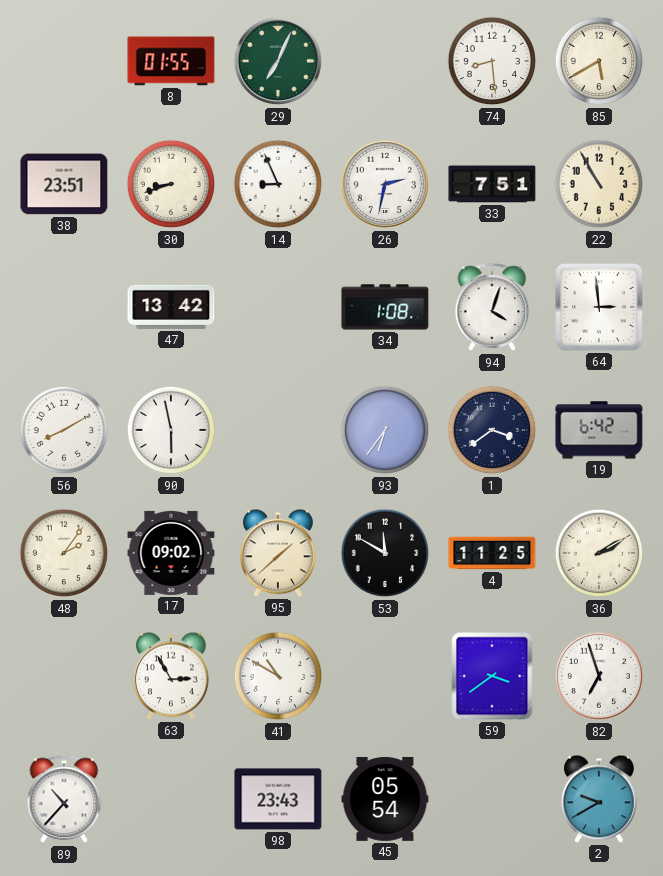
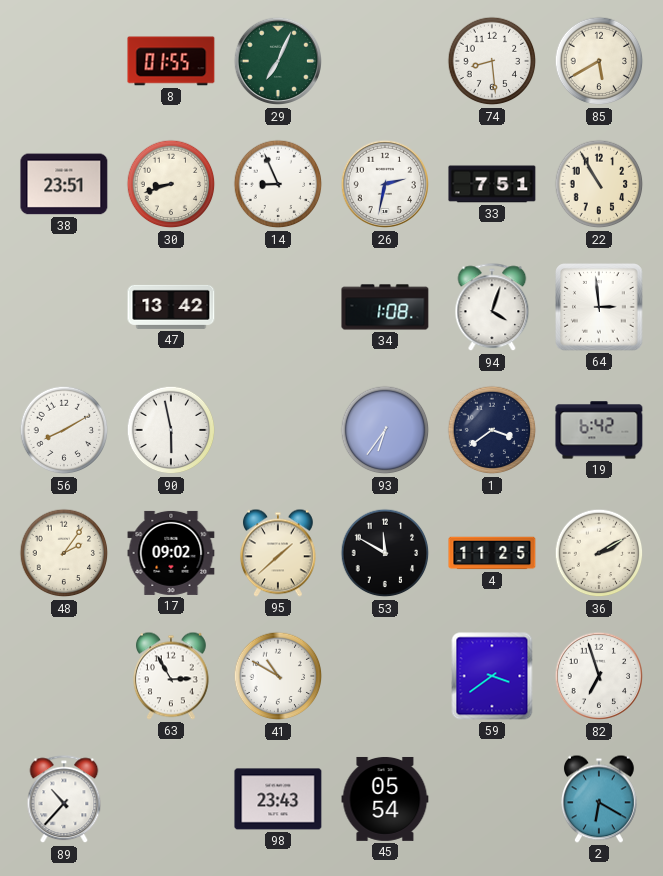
2: 9:40 -> 6:20
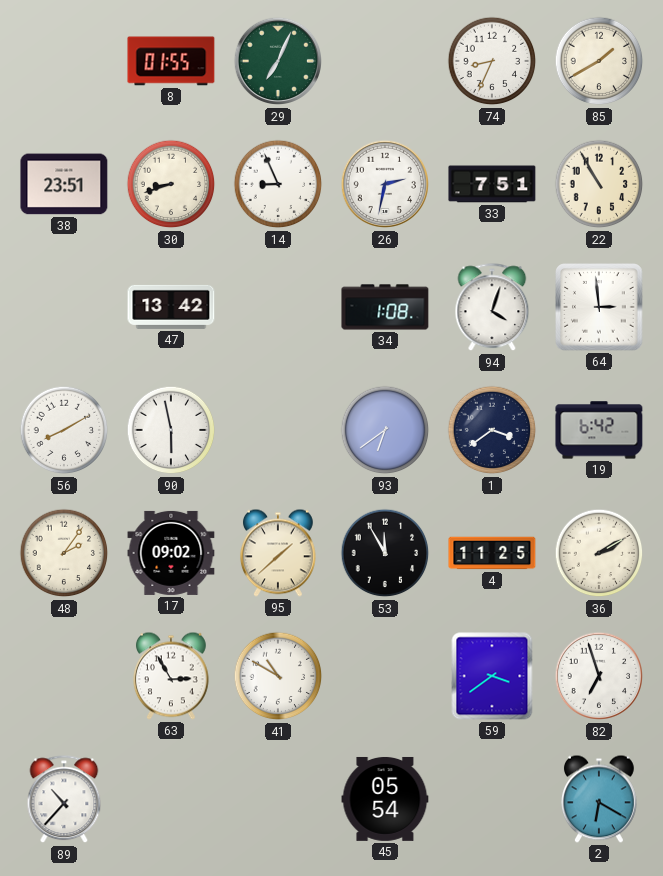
74: 8:29 -> 8:34
85: 5:40 -> 1:40
93: 6:36 -> 6:39
53: 11:50 -> 11:55
98: 23:43 -> none
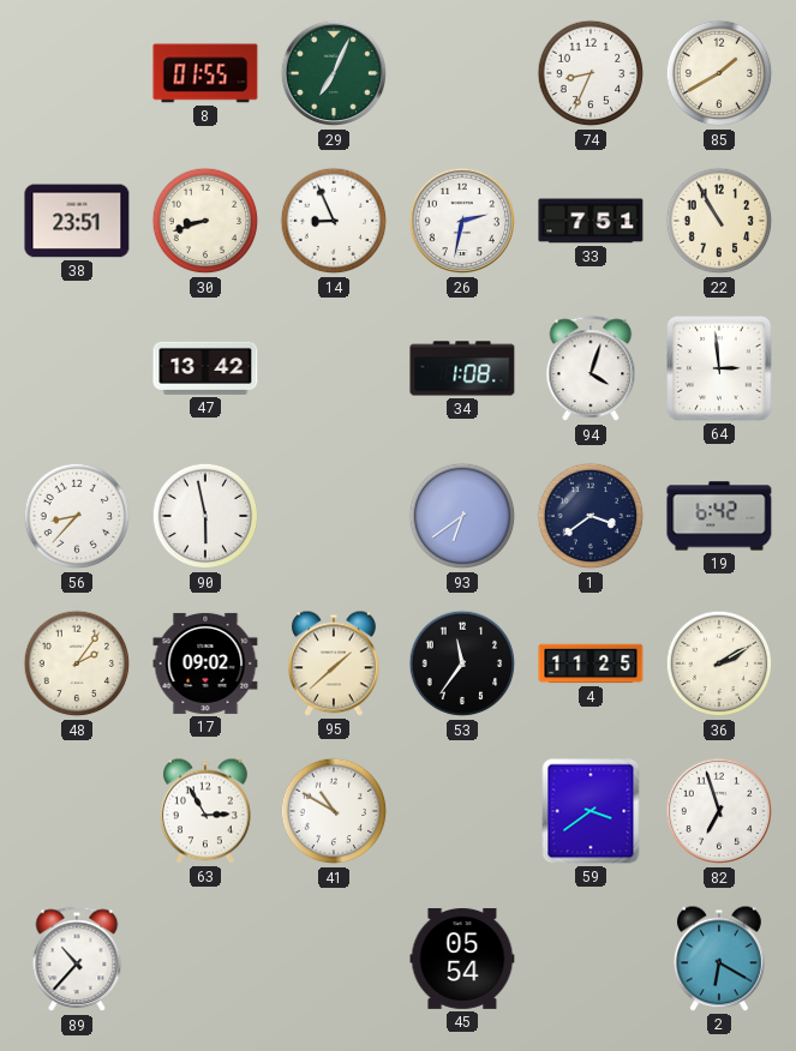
56: 8:10 -> 8:37
53: 11:55 -> 11:36
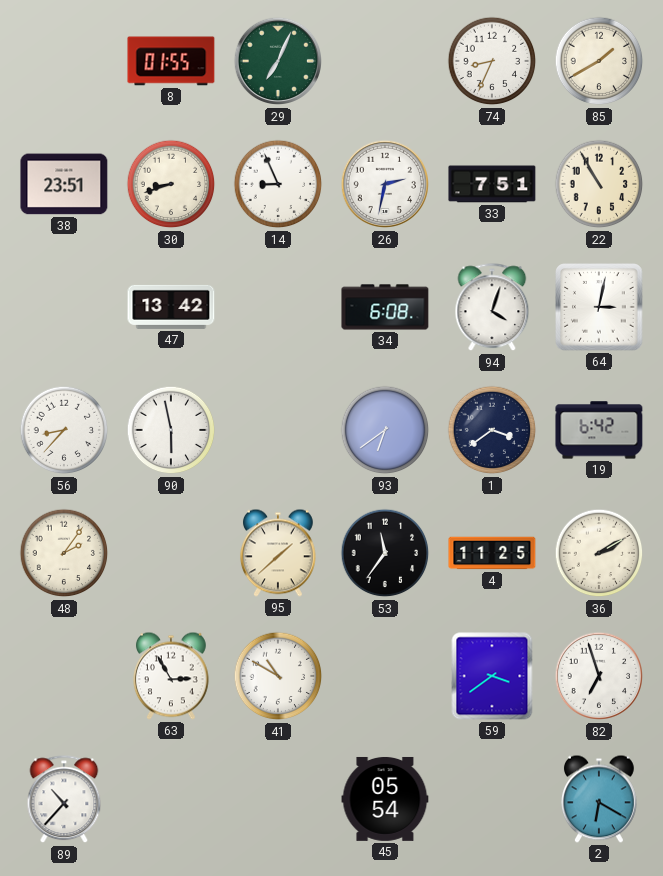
34: 1:08 -> 6:08
64: 2:59 -> 3:02
17: 09:02 -> none
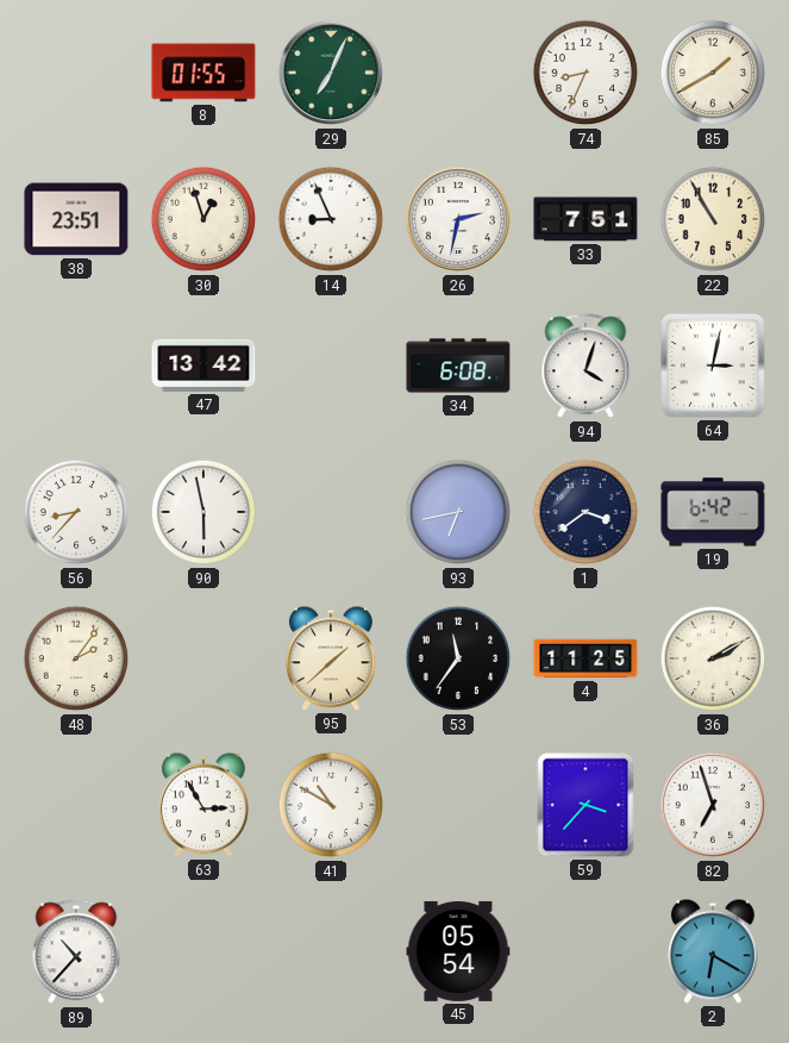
30: 8:42 -> 12:57
93: 6:39 -> 6:43
59: 3:39 -> 3:37
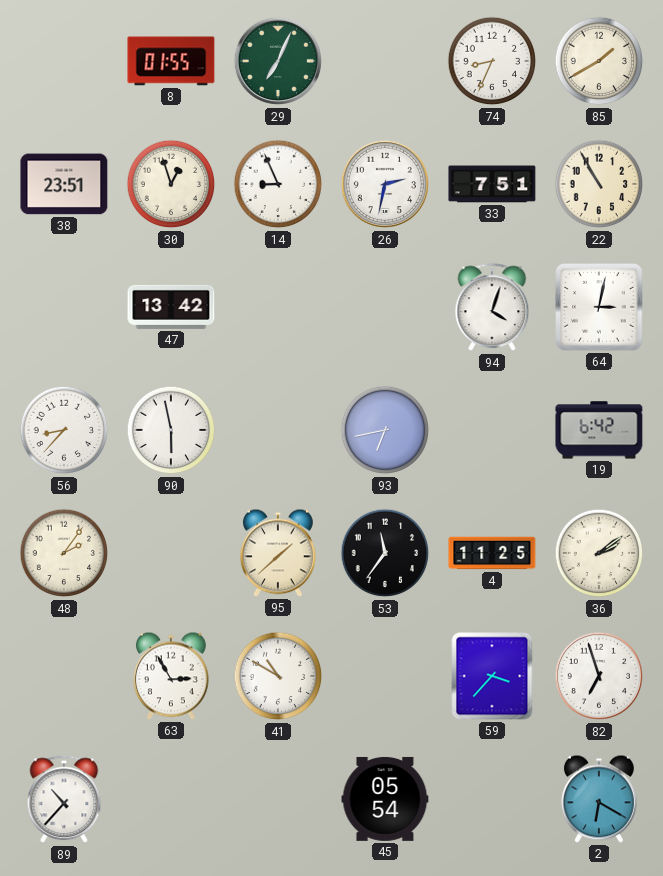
34: 6:08 -> none
1: 3:39 -> none
36: 2:10 -> 2:09
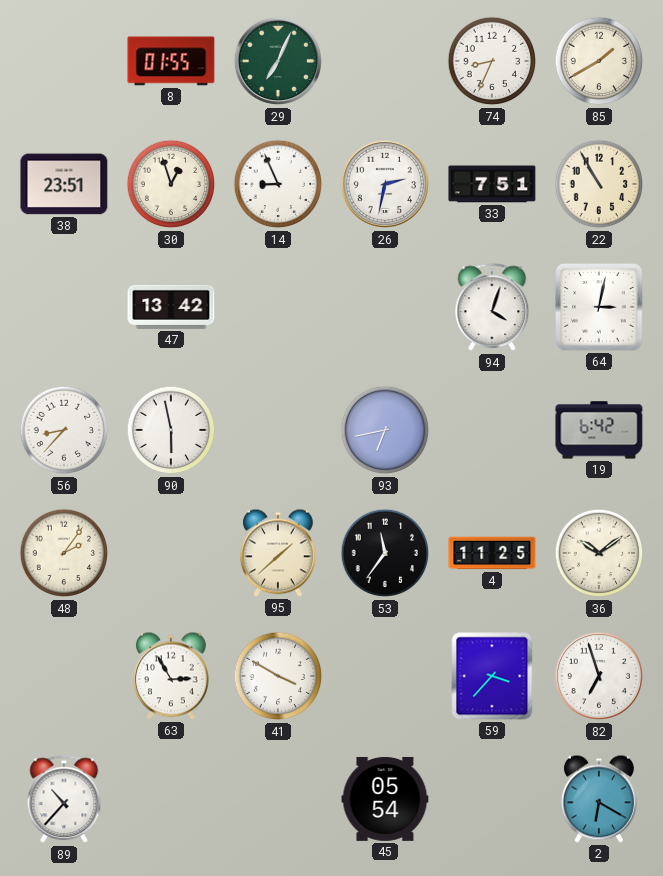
36: 2:09 -> 10:09
41: 10:50 -> 3:50
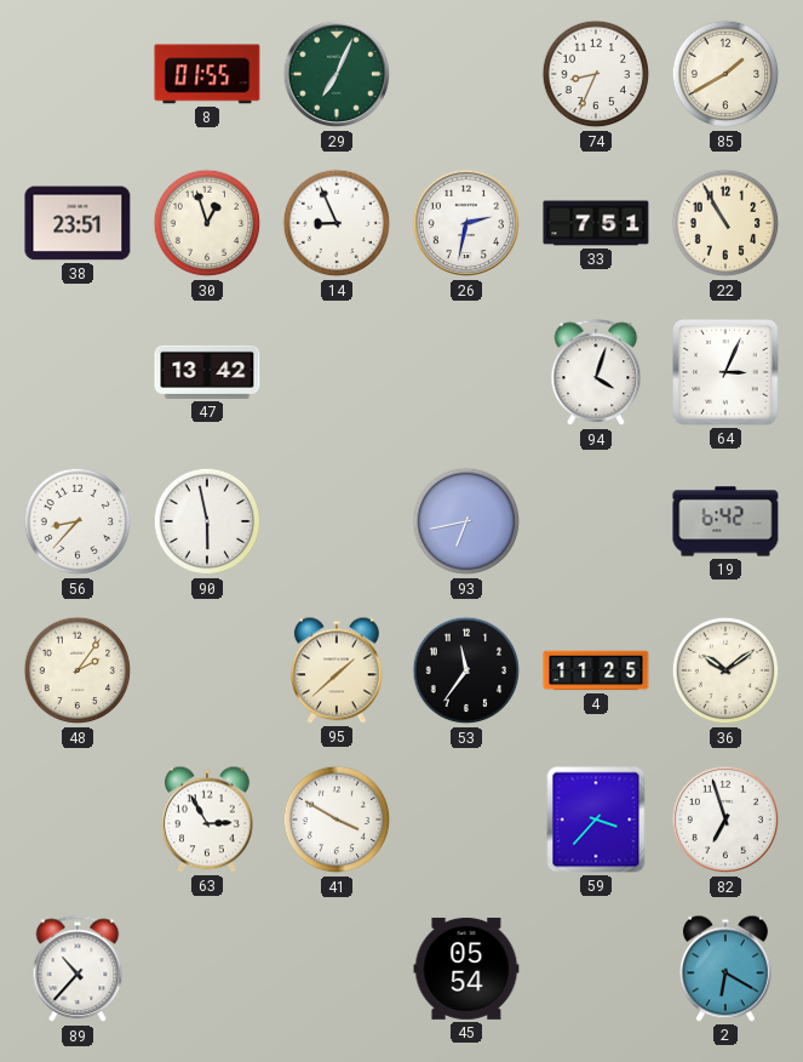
64: 3:02 -> 3:04
